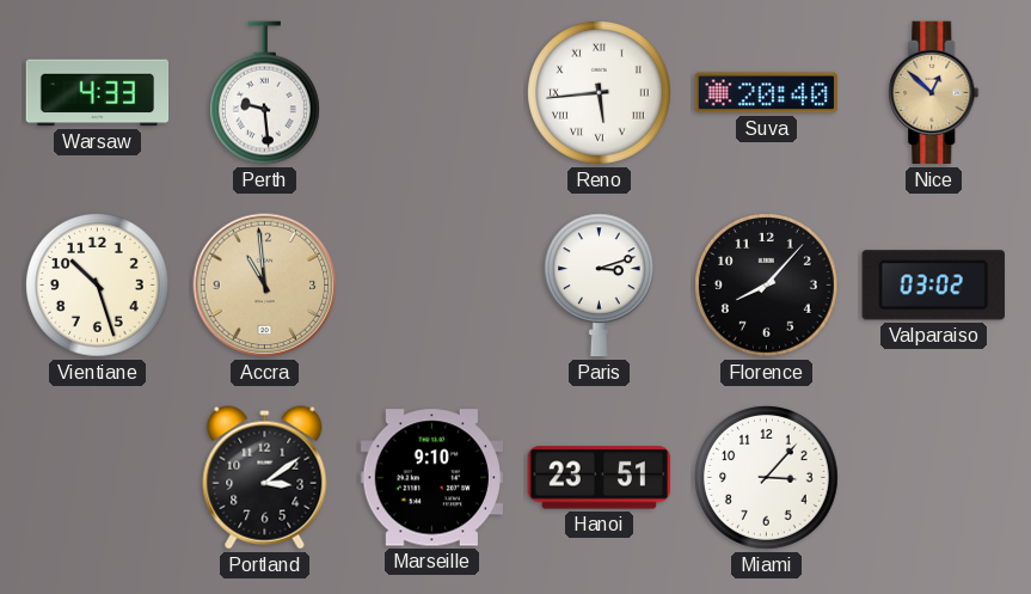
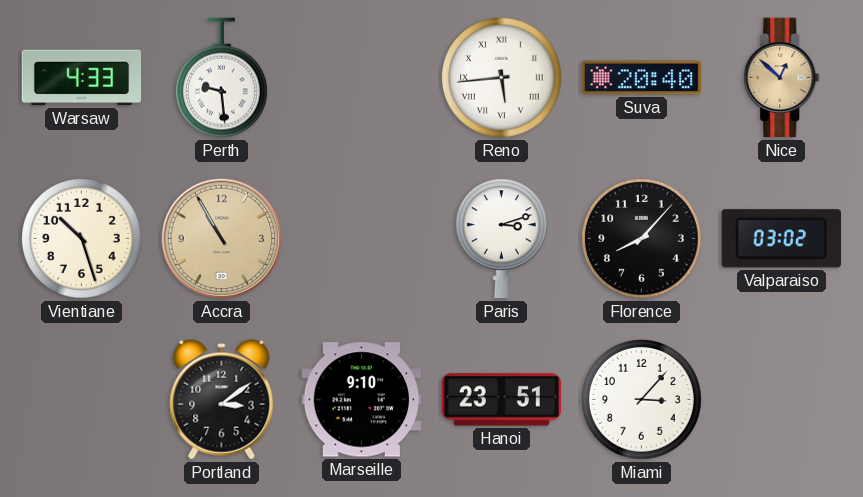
Accra: 10:59 -> 10:55
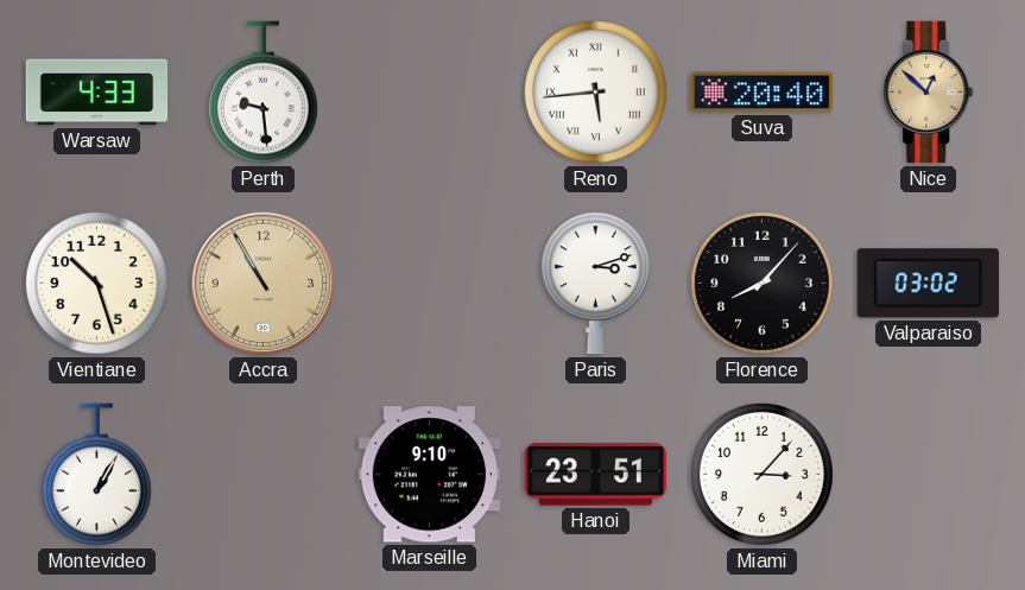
Montevideo: none -> 1:05
Portland: 3:09 -> none
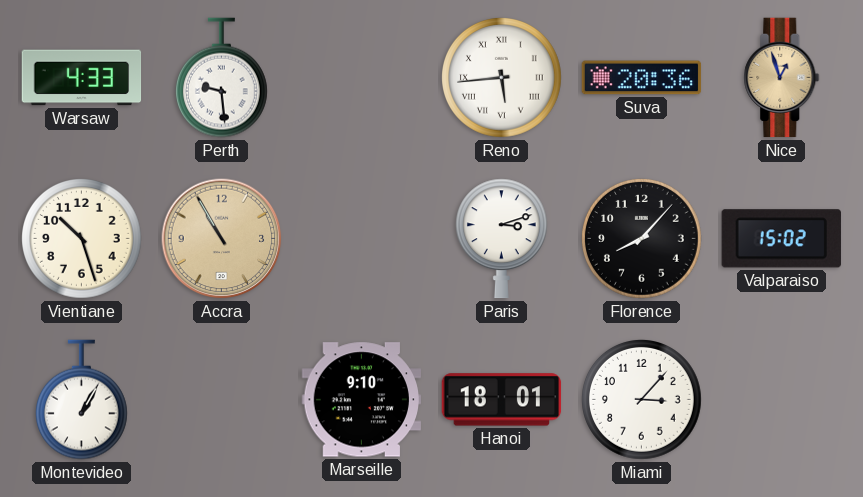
Suva: 20:40 -> 20:36
Nice: 12:52 -> 12:57
Valparaiso: 03:02 -> 15:02
Hanoi: 23:51 -> 18:01
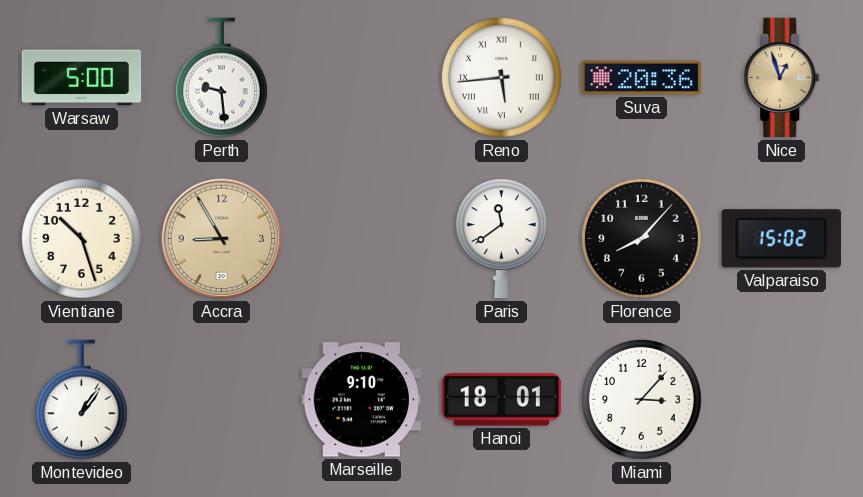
Warsaw: 4:33 -> 5:00
Accra: 10:55 -> 8:55
Paris: 3:12 -> 11:39
Montevideo: 1:05 -> 1:06
